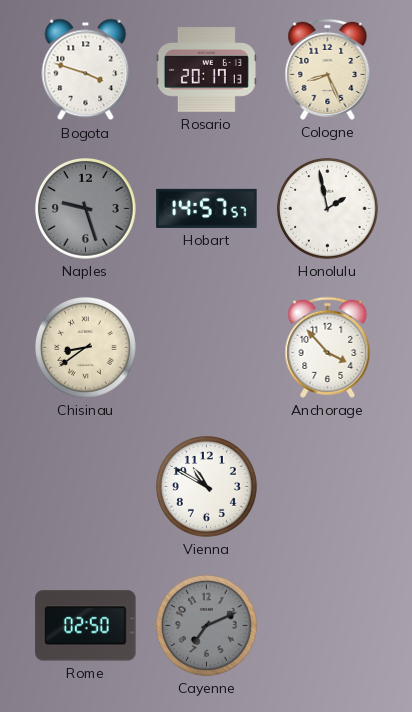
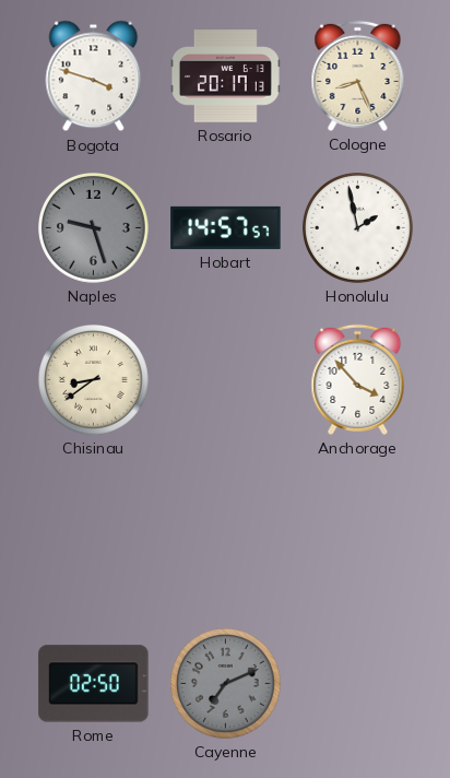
Vienna: 10:50 -> none
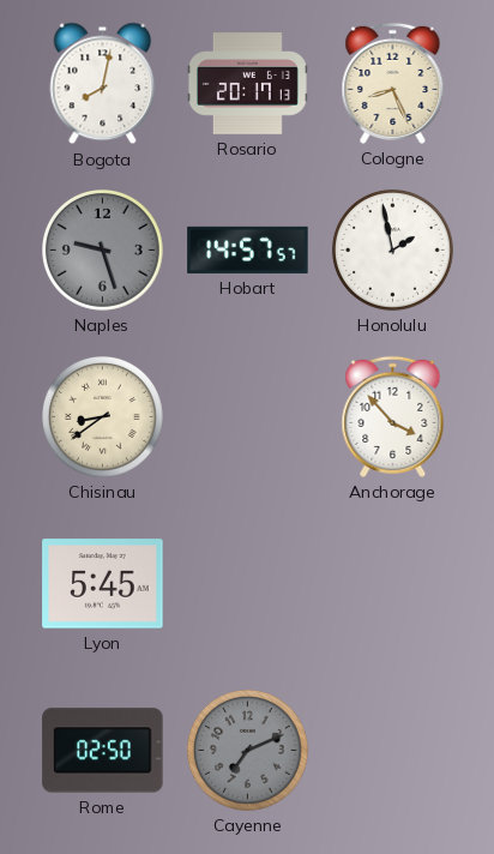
Bogota: 3:48 -> 8:02
Lyon: none -> 5:45
